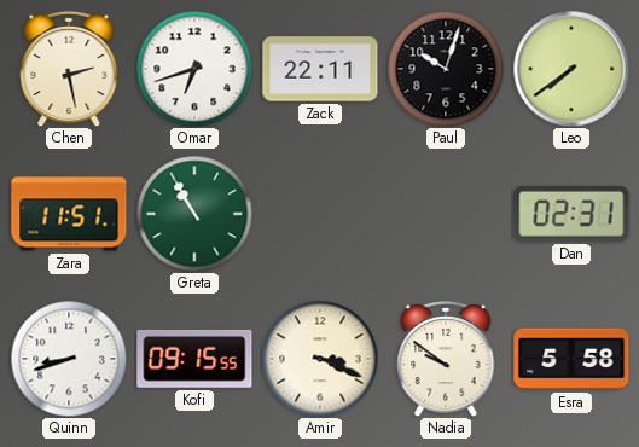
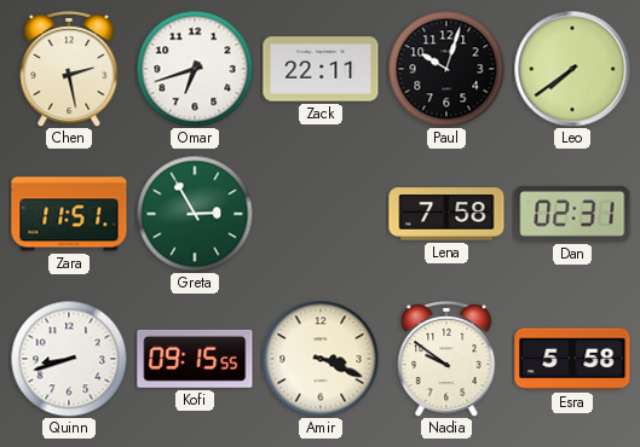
Greta: 10:55 -> 2:55
Lena: none -> 7:58
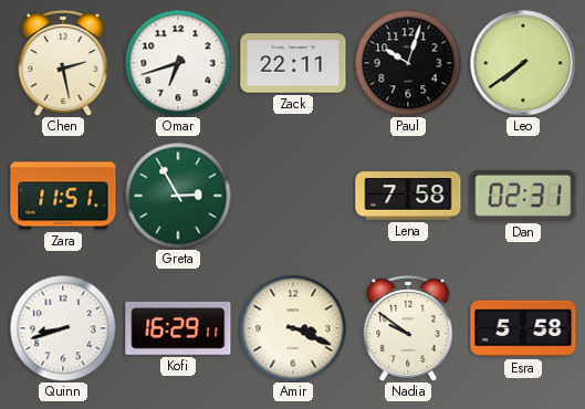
Kofi: 09:15 -> 16:29
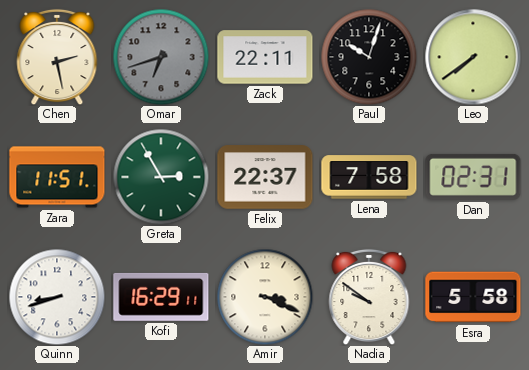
Omar dial: white -> grey
Felix: none -> 22:37
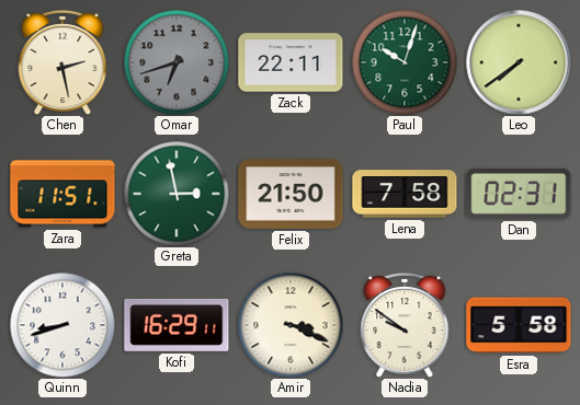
Paul dial: black -> green
Greta: 2:55 -> 2:58
Felix: 22:37 -> 21:50
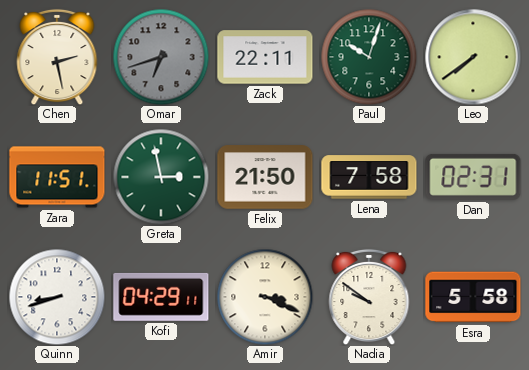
Kofi: 16:29 -> 04:29
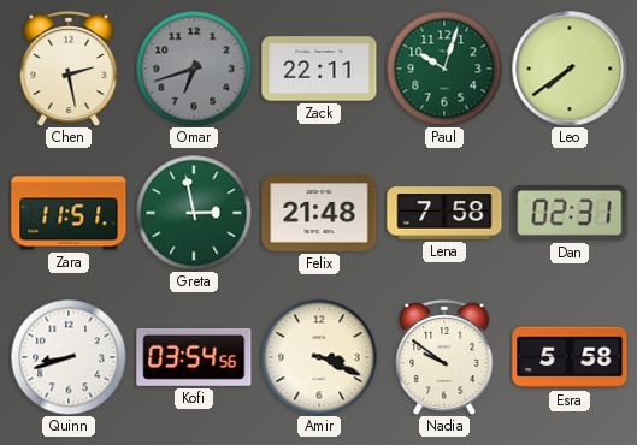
Felix: 21:50 -> 21:48
Kofi: 04:29 -> 03:54
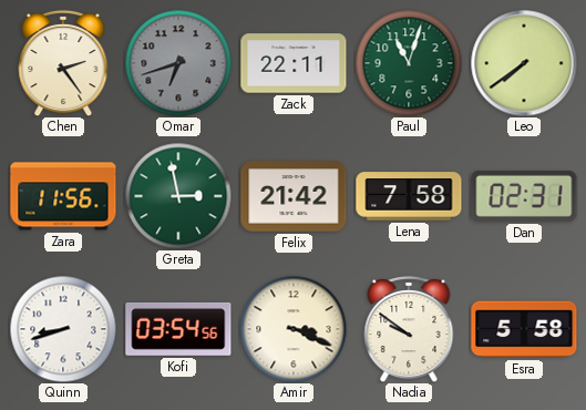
Chen: 2:28 -> 2:24
Paul: 10:03 -> 11:03
Zara: 11:51 -> 11:56
Felix: 21:48 -> 21:42
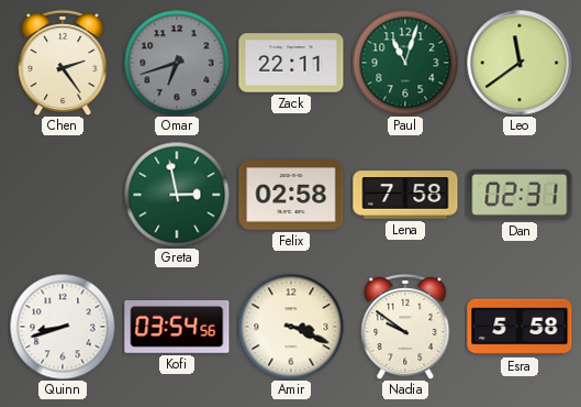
Leo: 7:39 -> 11:39
Zara: 11:56 -> none
Felix: 21:42 -> 02:58
